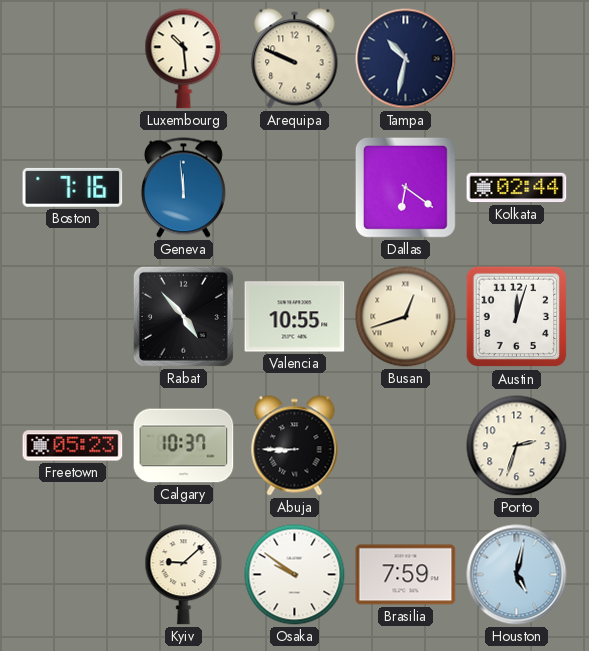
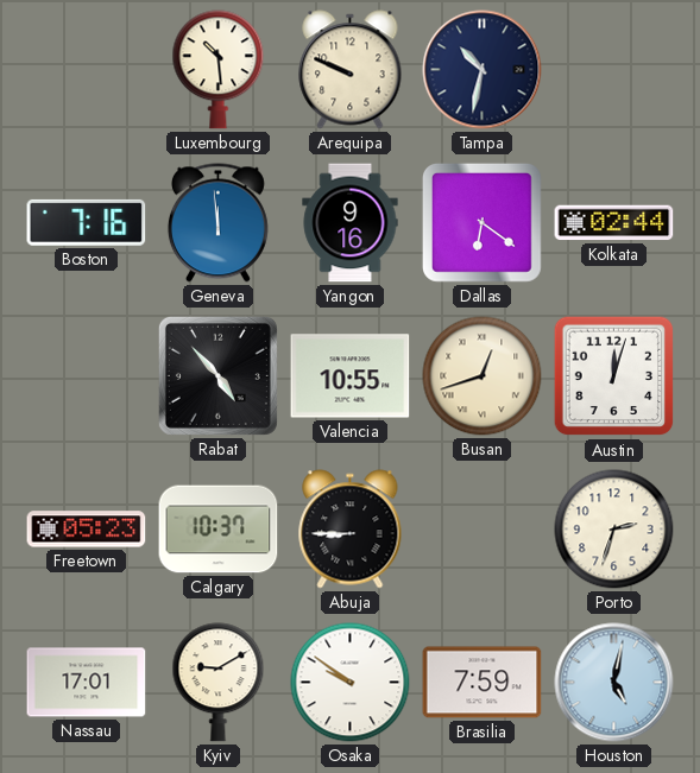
Yangon: none -> 9:16
Nassau: none -> 17:01
Kyiv: 9:08 -> 9:10
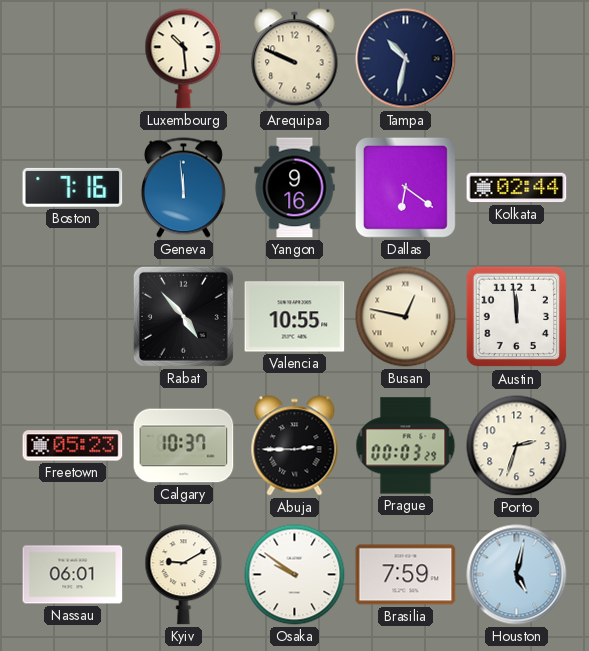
Busan: 12:42 -> 12:47
Austin: 12:03 -> 11:59
Abuja: 8:45 -> 2:45
Prague: none -> 00:03
Nassau: 17:01 -> 06:01
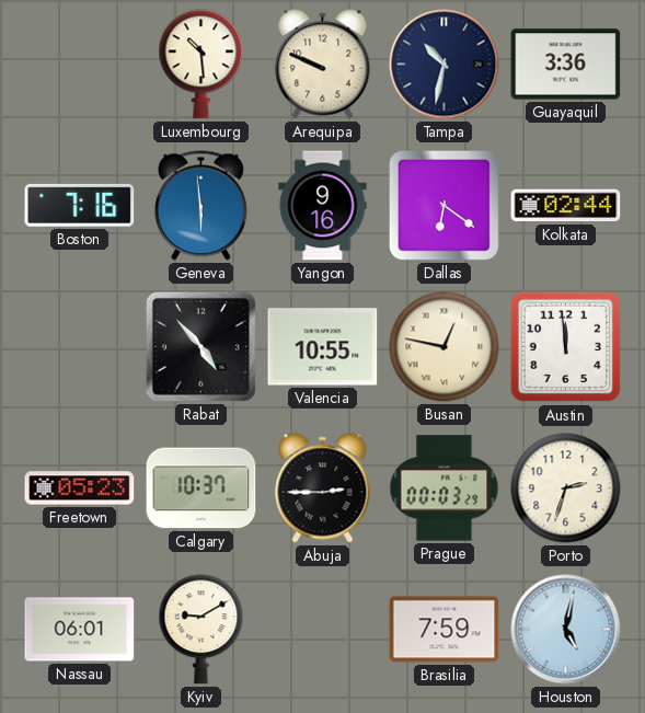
Guayaquil: none -> 3:36
Geneva: 11:59 -> 5:59
Osaka: 9:51 -> none
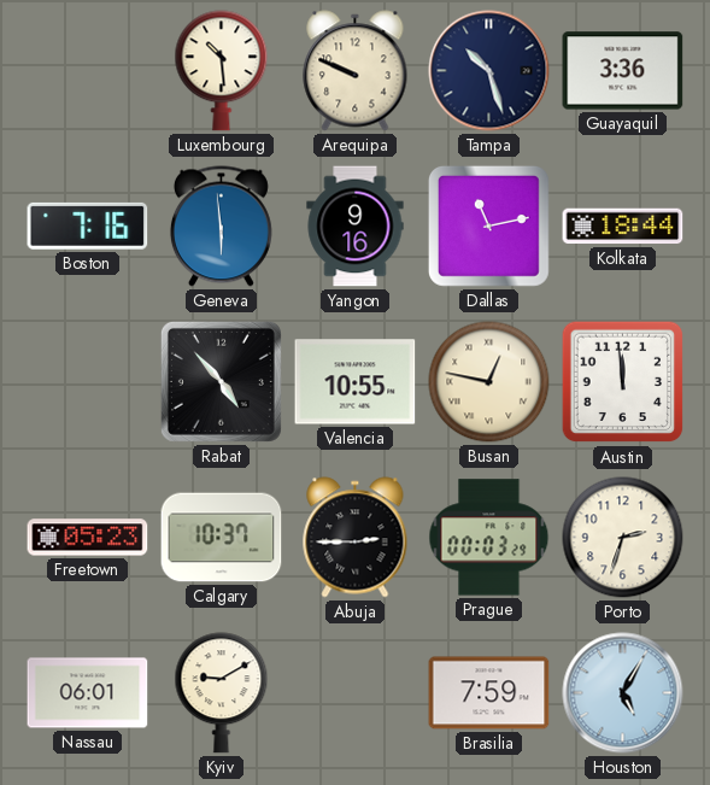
Tampa: 10:32 -> 10:27
Dallas: 6:21 -> 11:13
Kolkata: 02:44 -> 18:44
Houston: 5:02 -> 5:05
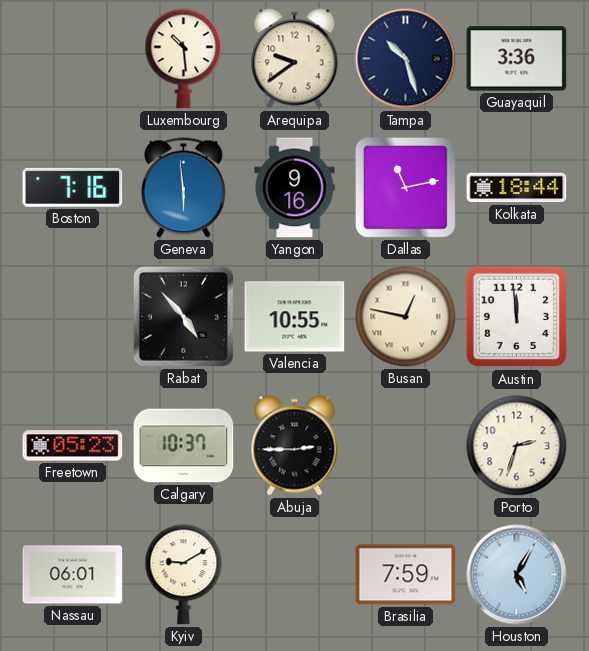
Arequipa: 9:49 -> 9:39
Prague: 00:03 -> none
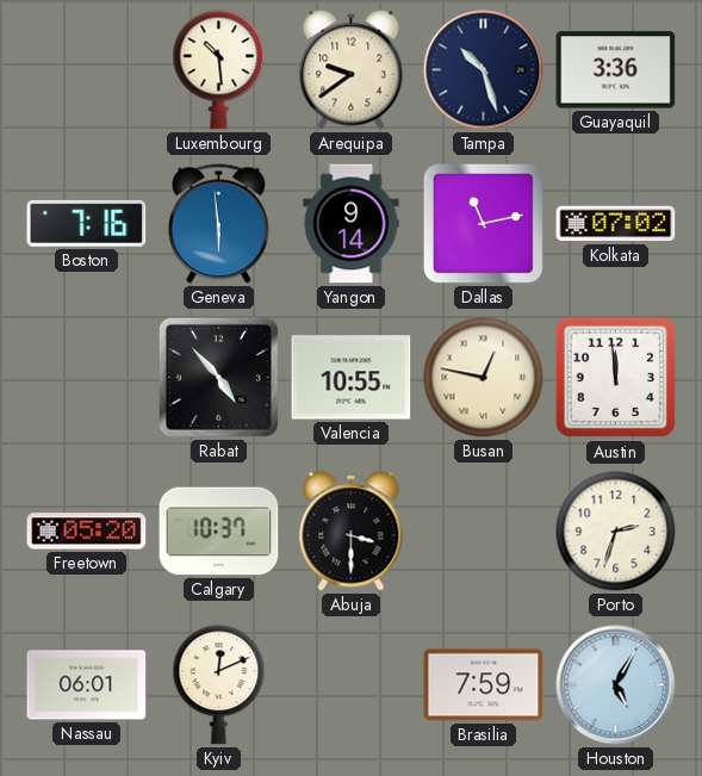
Yangon: 9:16 -> 9:14
Kolkata: 18:44 -> 07:02
Freetown: 05:23 -> 05:20
Abuja: 2:45 -> 3:30
Kyiv: 9:10 -> 12:11
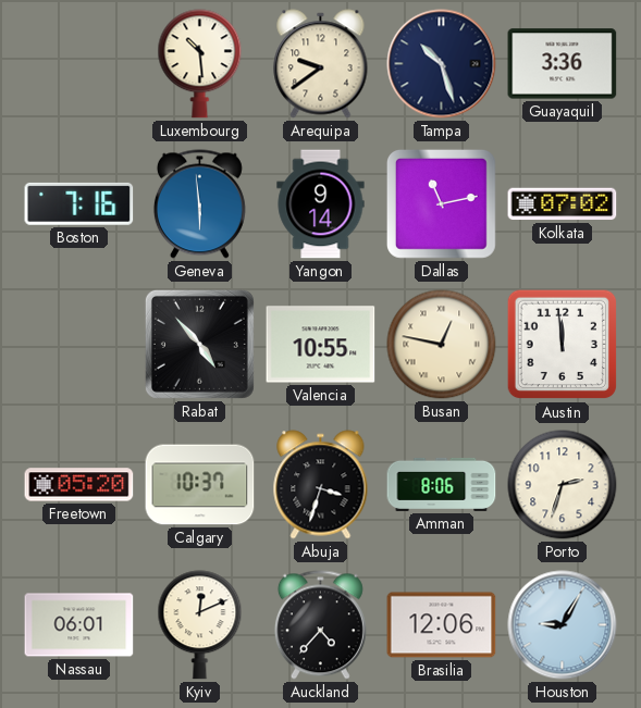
Abuja: 3:30 -> 3:33
Amman: none -> 8:06
Auckland: none -> 4:37
Brasilia: 7:59 -> 12:06
Houston: 5:05 -> 9:05
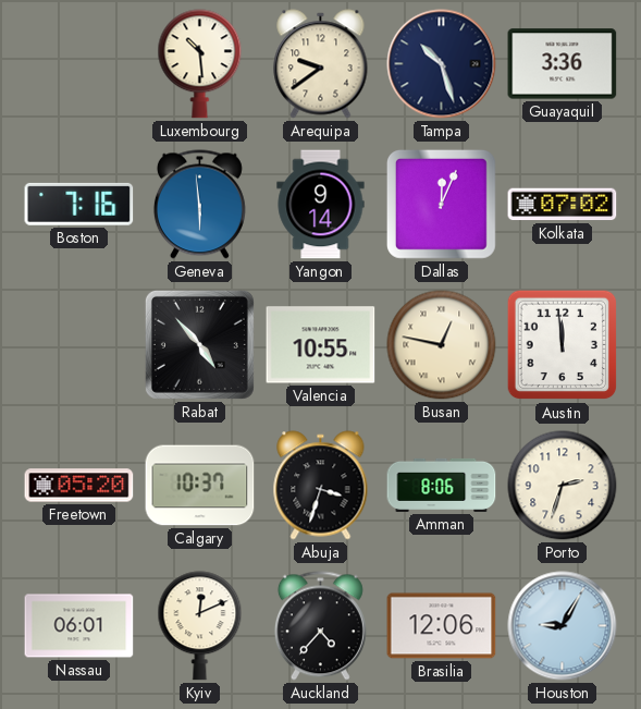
Dallas: 11:13 -> 12:04
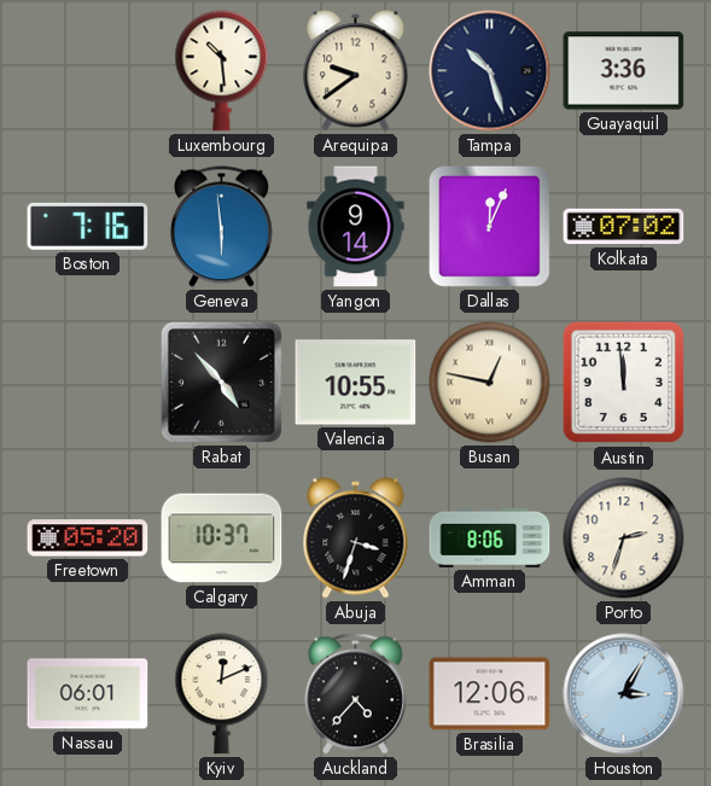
Houston: 9:05 -> 3:05
